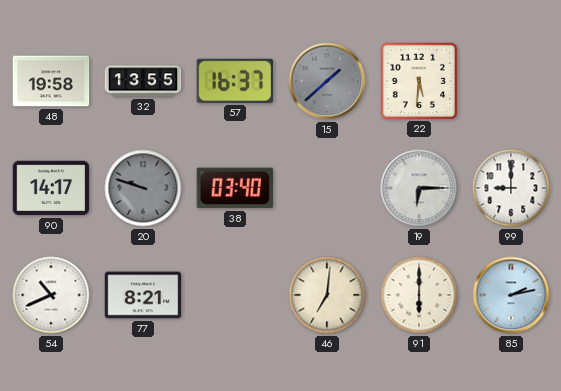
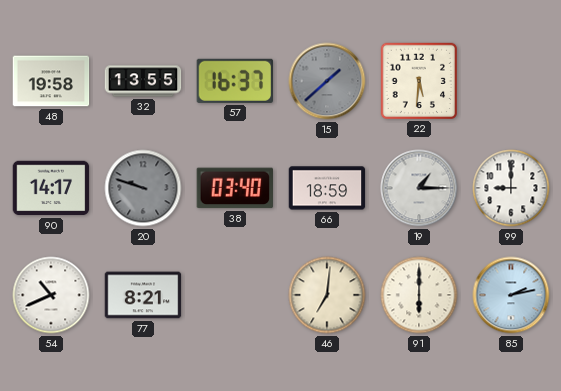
66: none -> 18:59
19: 6:15 -> 1:15
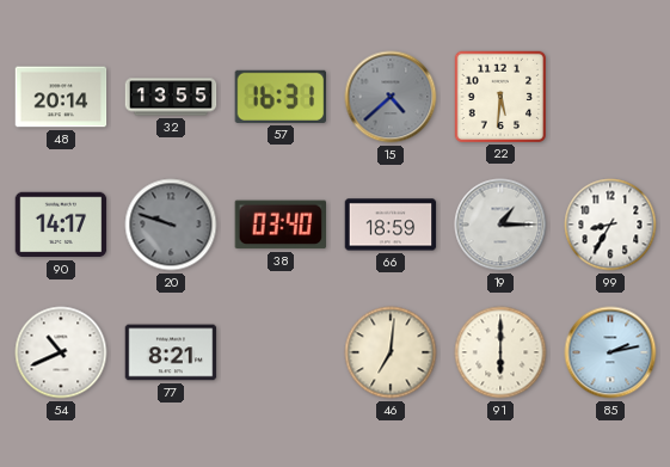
48: 19:58 -> 20:14
57: 16:37 -> 16:31
15: 1:38 -> 4:38
99: 9:00 -> 8:35
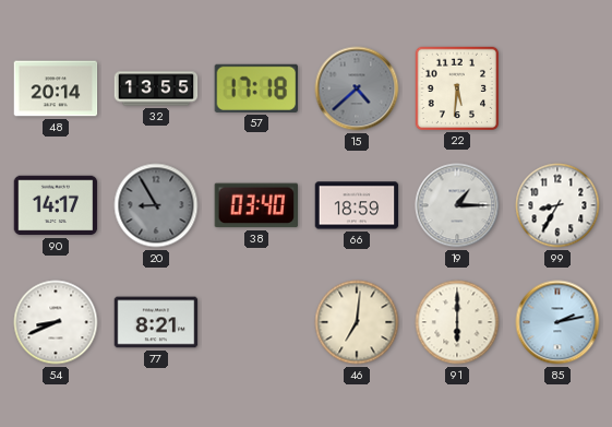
57: 16:31 -> 17:18
20: 9:48 -> 8:55
54: 10:41 -> 8:41
